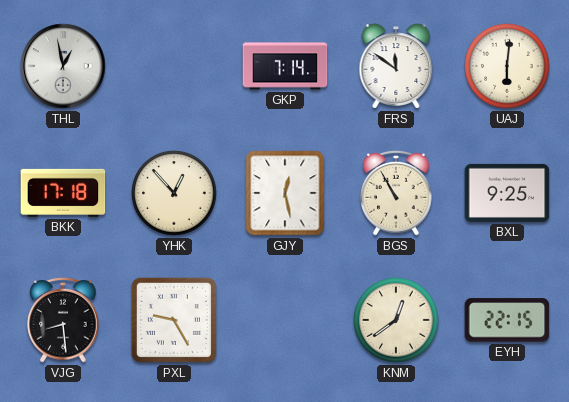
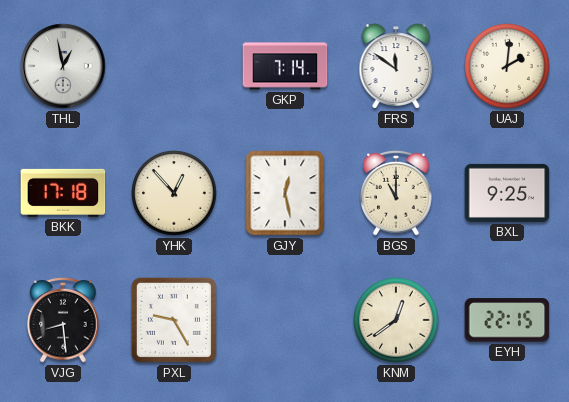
UAJ: 6:01 -> 2:01
BGS: 10:55 -> 11:00
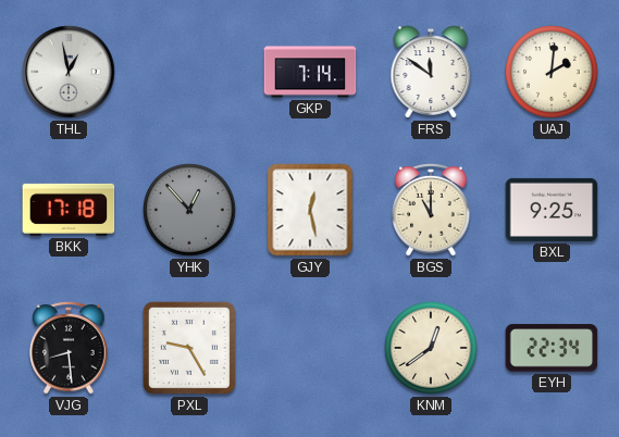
YHK dial: cream -> grey
EYH: 22:15 -> 22:34
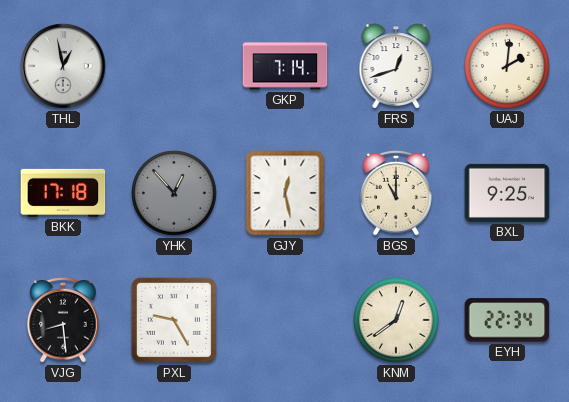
FRS: 11:51 -> 12:42
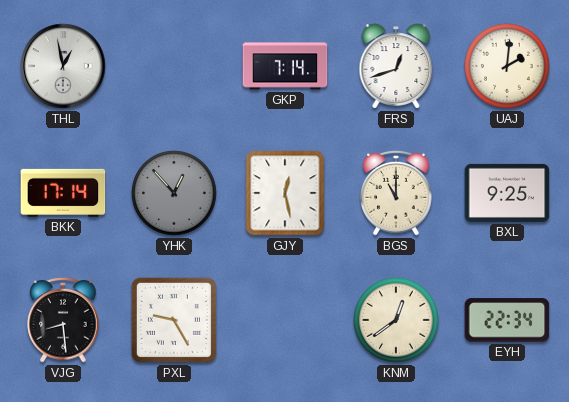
BKK: 17:18 -> 17:14
